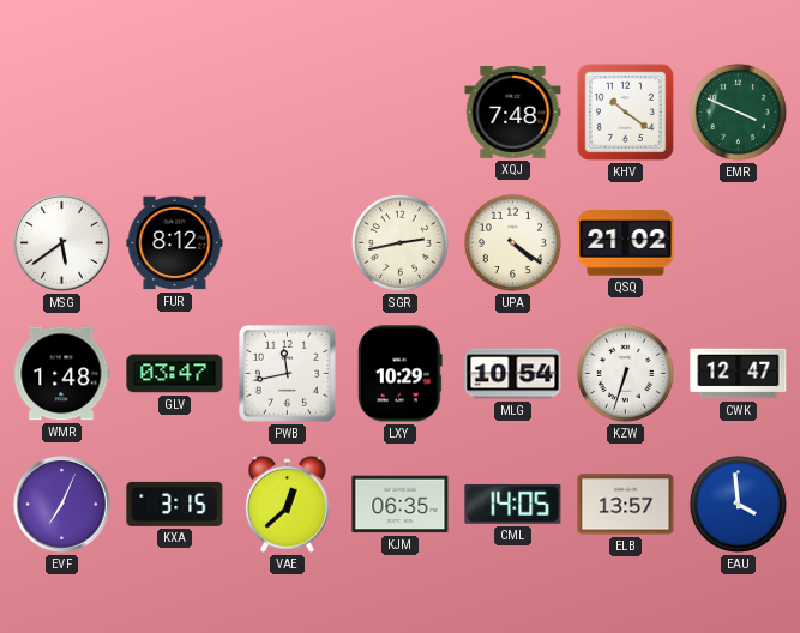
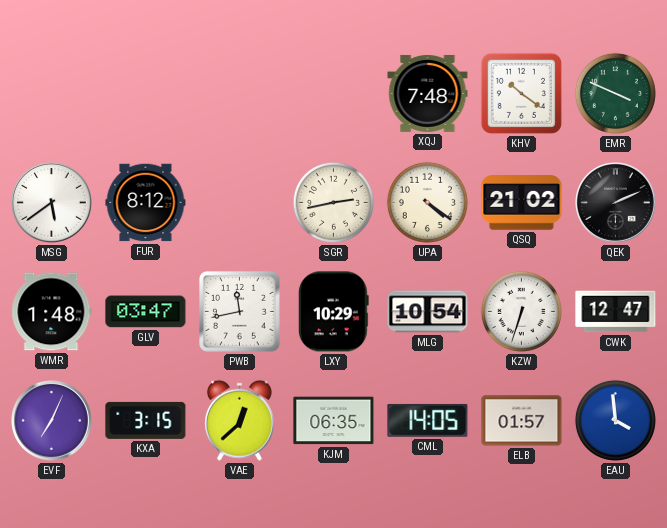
QEK: none -> 2:11
ELB: 13:57 -> 01:57
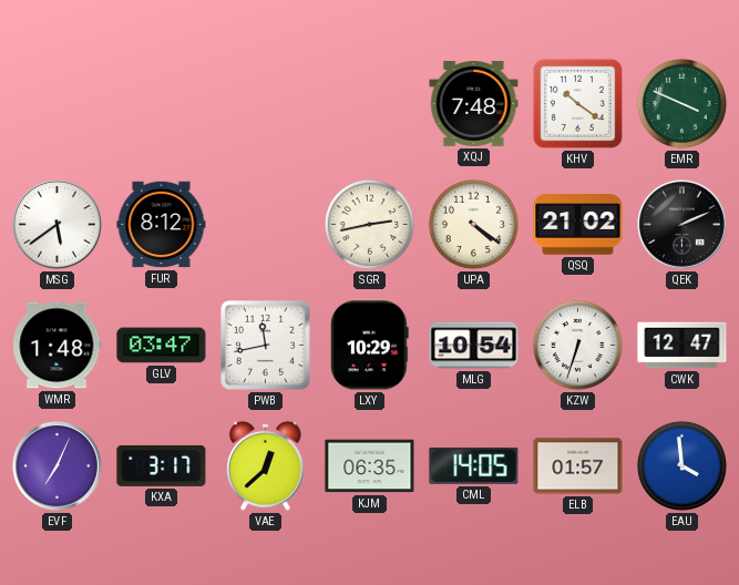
KXA: 3:15 -> 3:17
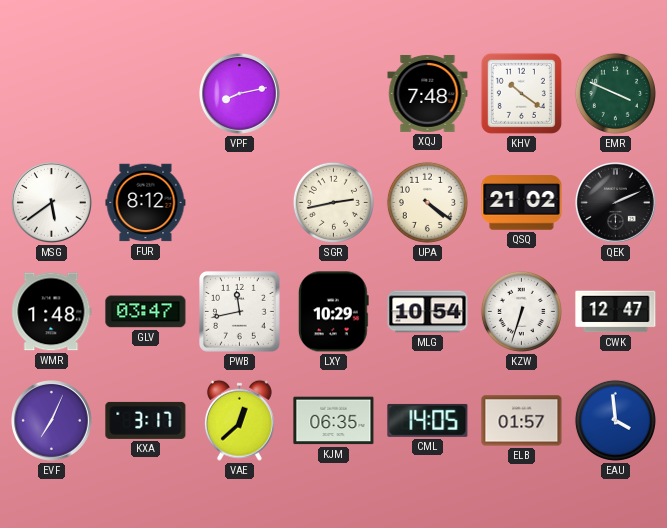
VPF: none -> 8:13
